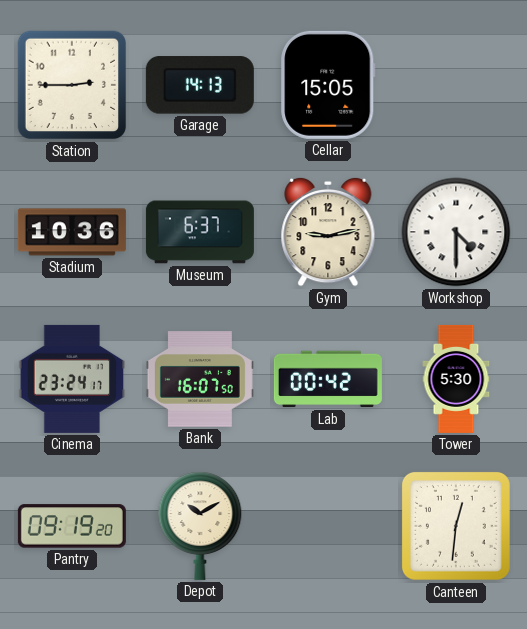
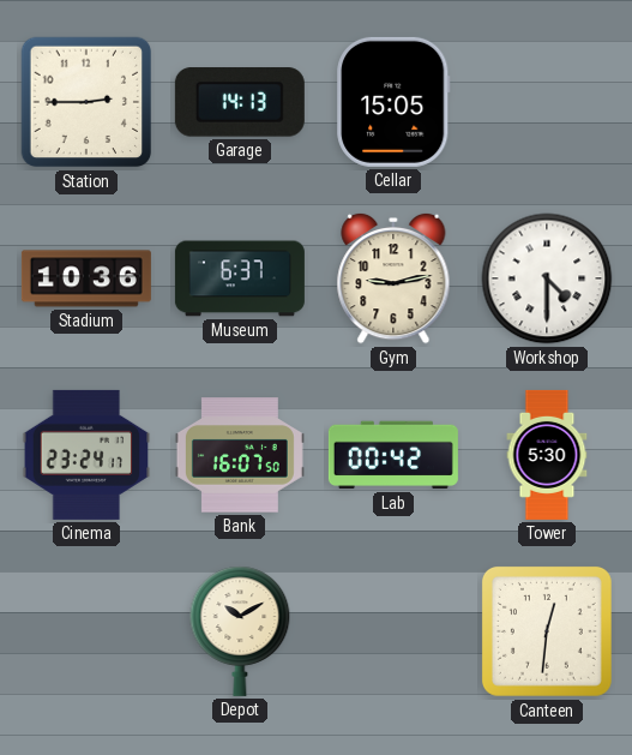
Pantry: 09:19 -> none
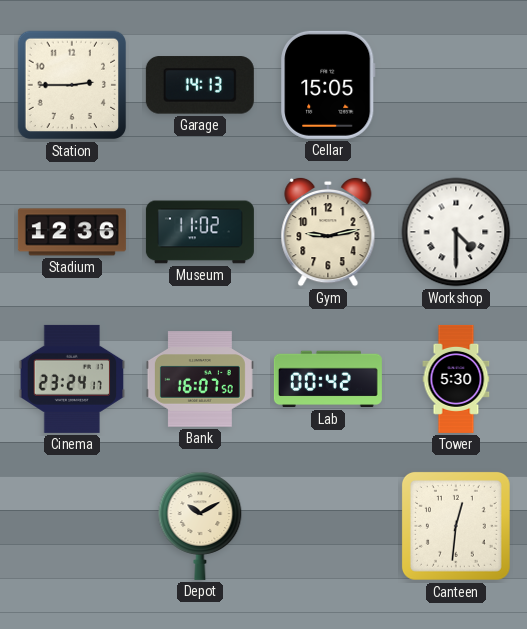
Stadium: 10:36 -> 12:36
Museum: 6:37 -> 11:02
